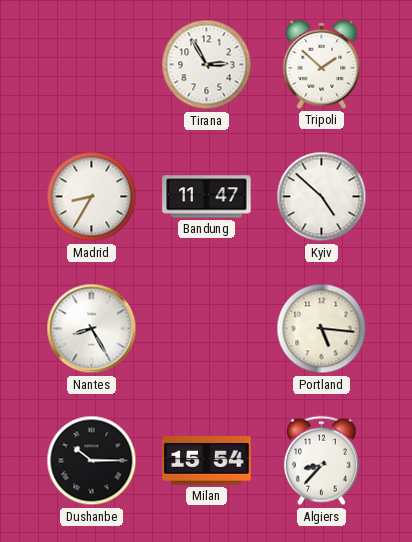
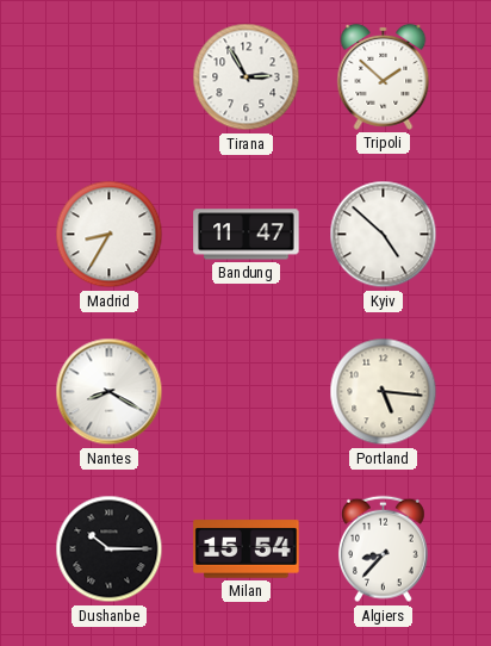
Nantes: 8:25 -> 8:20
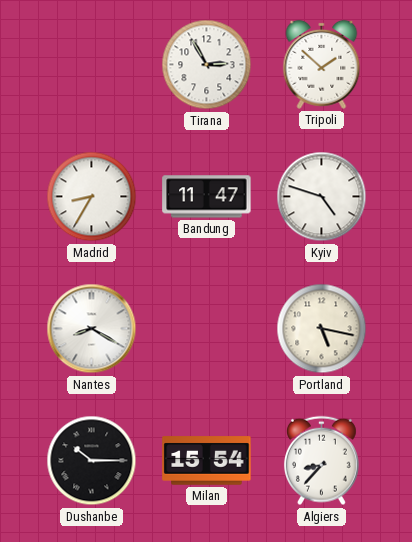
Kyiv: 4:52 -> 4:48
Portland: 5:16 -> 5:17
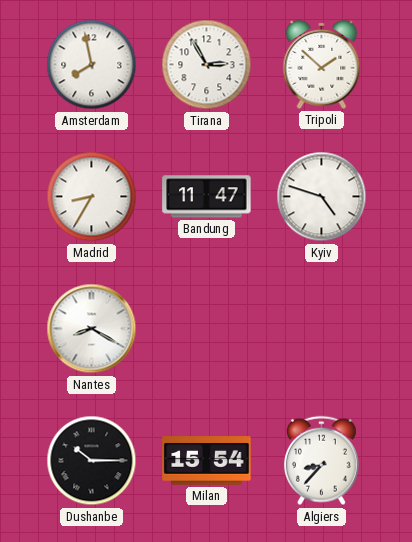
Amsterdam: none -> 7:58
Portland: 5:17 -> none
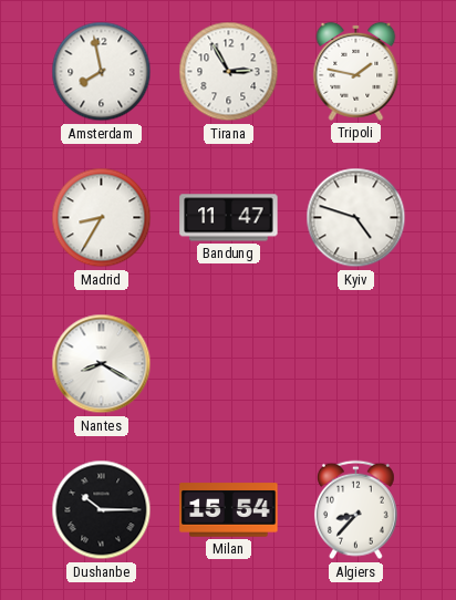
Tripoli: 1:52 -> 1:47
